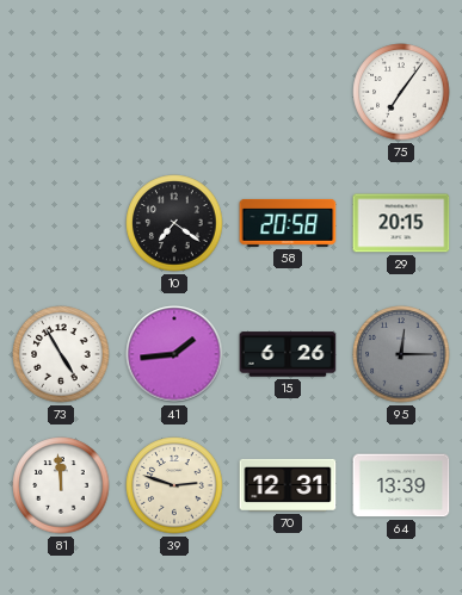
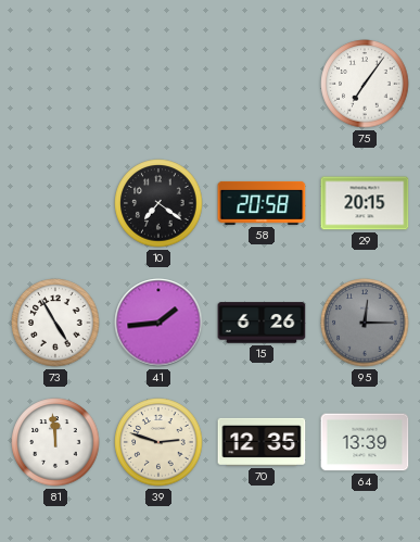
70: 12:31 -> 12:35
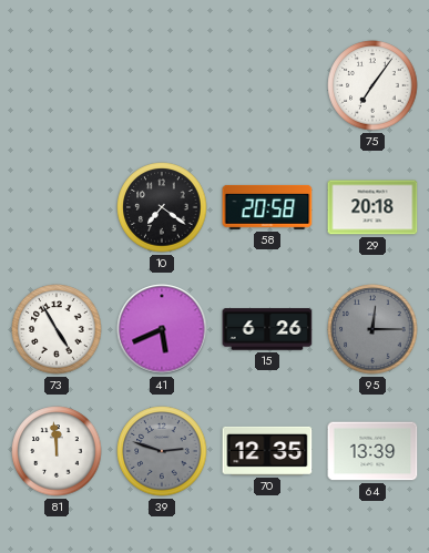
29: 20:15 -> 20:18
41: 1:44 -> 5:41
39 dial: cream -> grey
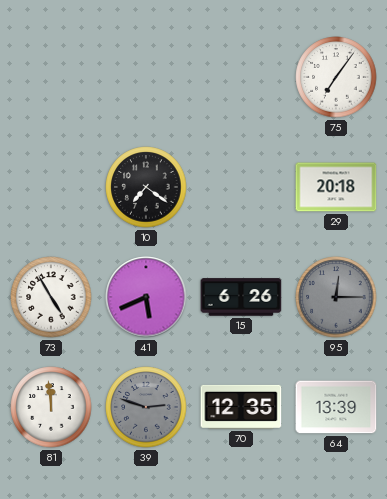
58: 20:58 -> none
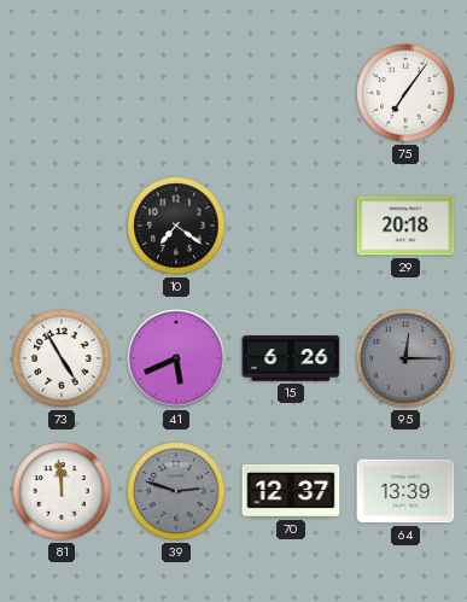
70: 12:35 -> 12:37
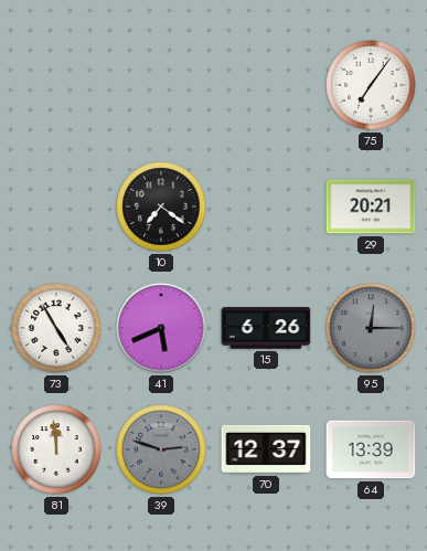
29: 20:18 -> 20:21
